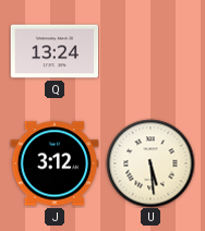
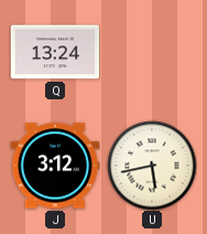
U: 5:29 -> 5:43
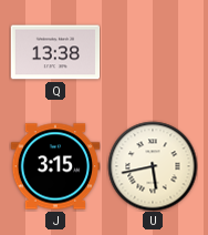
Q: 13:24 -> 13:38
J: 3:12 -> 3:15
